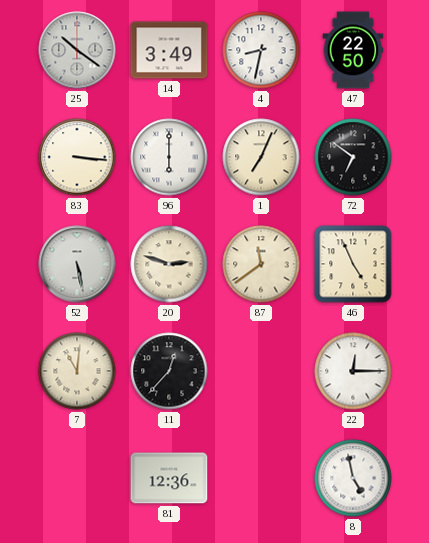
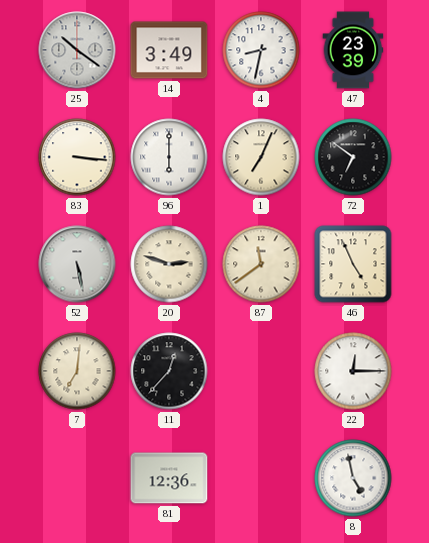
47: 22:50 -> 23:39
7: 11:01 -> 7:01
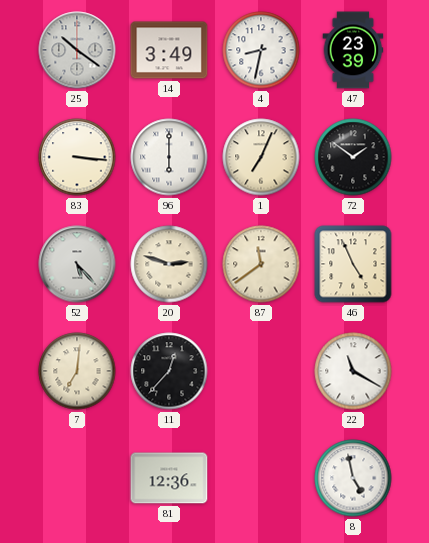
72: 6:51 -> 1:51
52: 5:28 -> 5:23
22: 12:15 -> 11:20
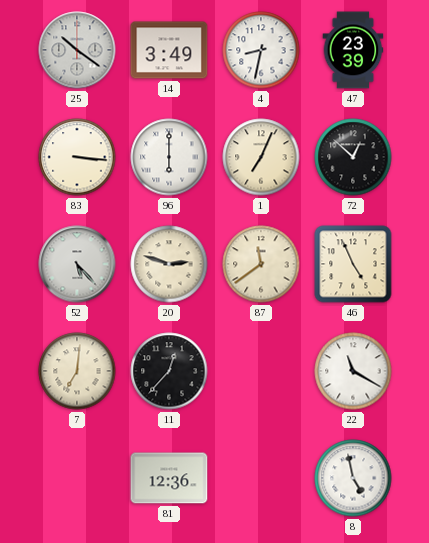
72: 1:51 -> 12:52
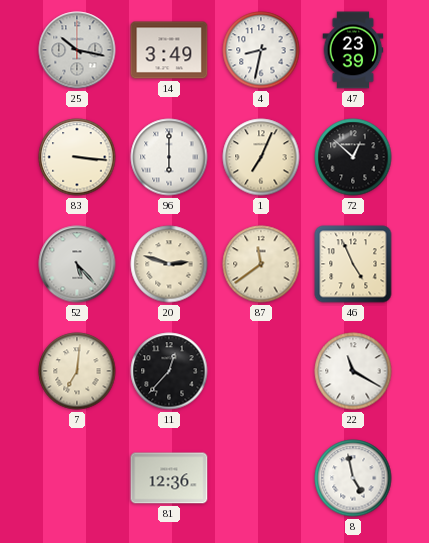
25: 10:21 -> 10:17
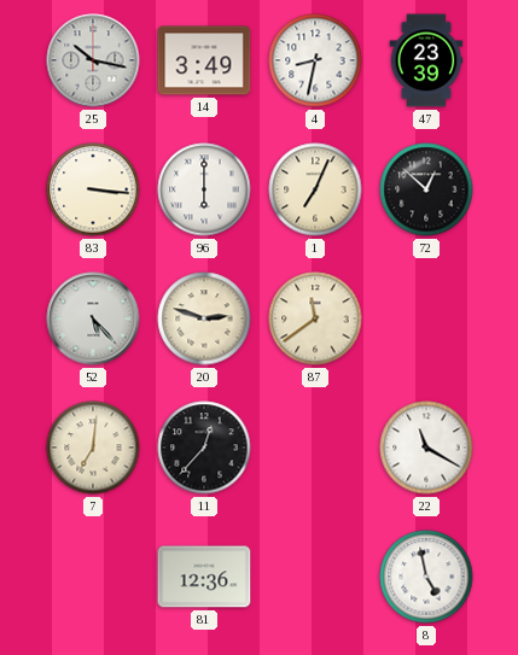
46: 4:56 -> none
